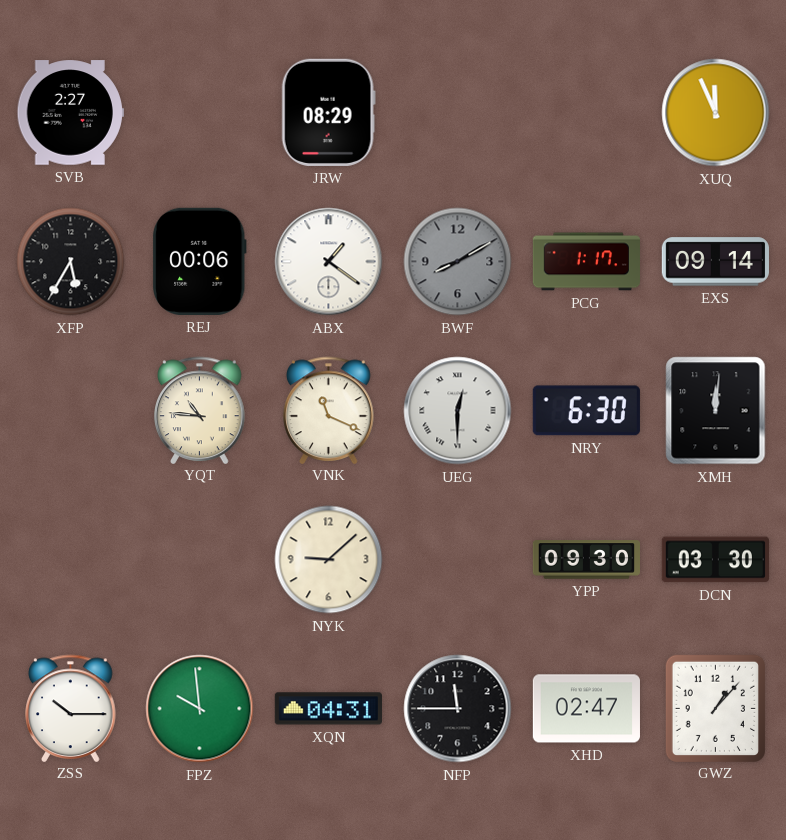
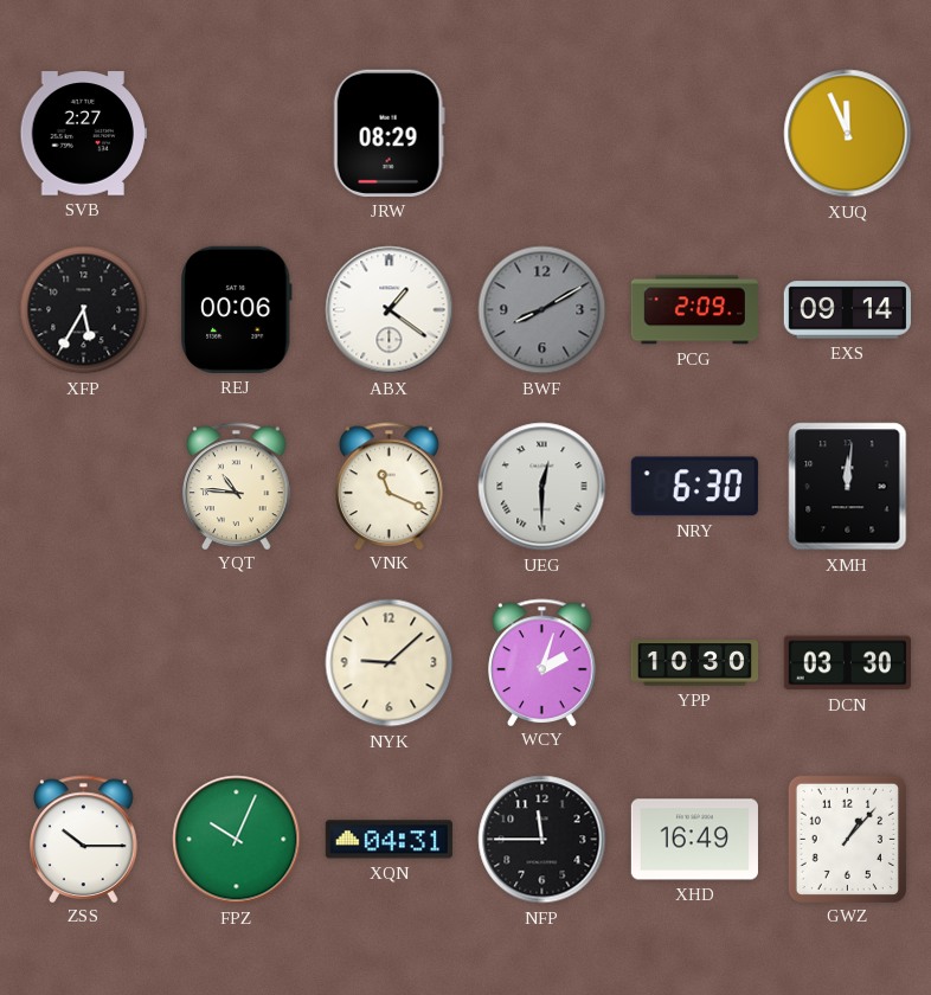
PCG: 1:17 -> 2:09
WCY: none -> 2:03
YPP: 09:30 -> 10:30
FPZ: 9:59 -> 10:04
XHD: 02:47 -> 16:49
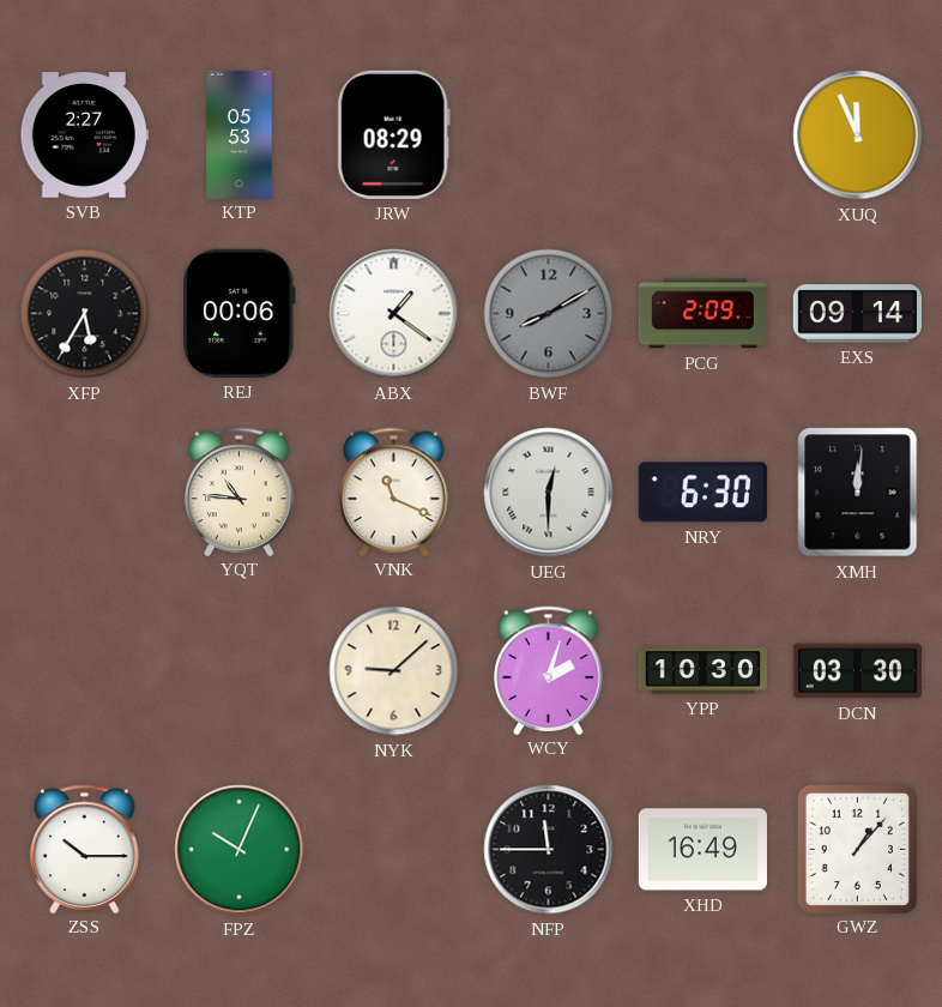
KTP: none -> 05:53
XQN: 04:31 -> none
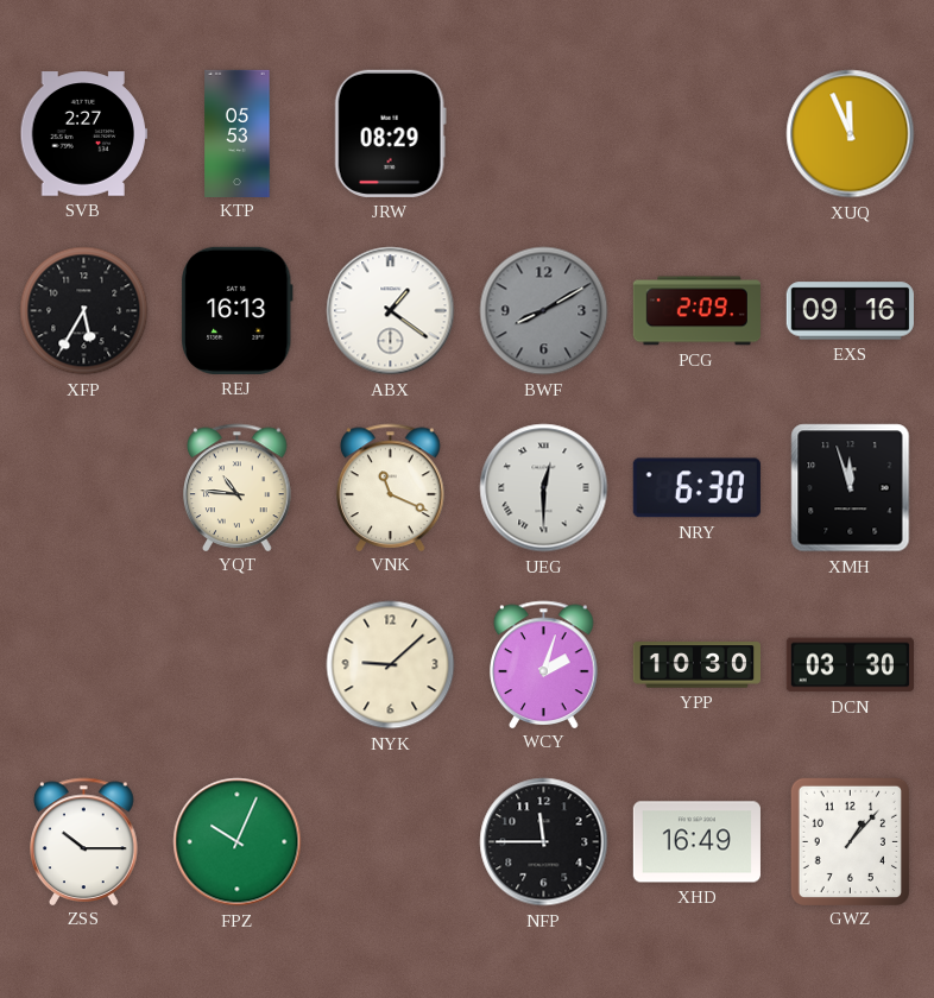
REJ: 00:06 -> 16:13
EXS: 09:14 -> 09:16
XMH: 12:01 -> 11:57
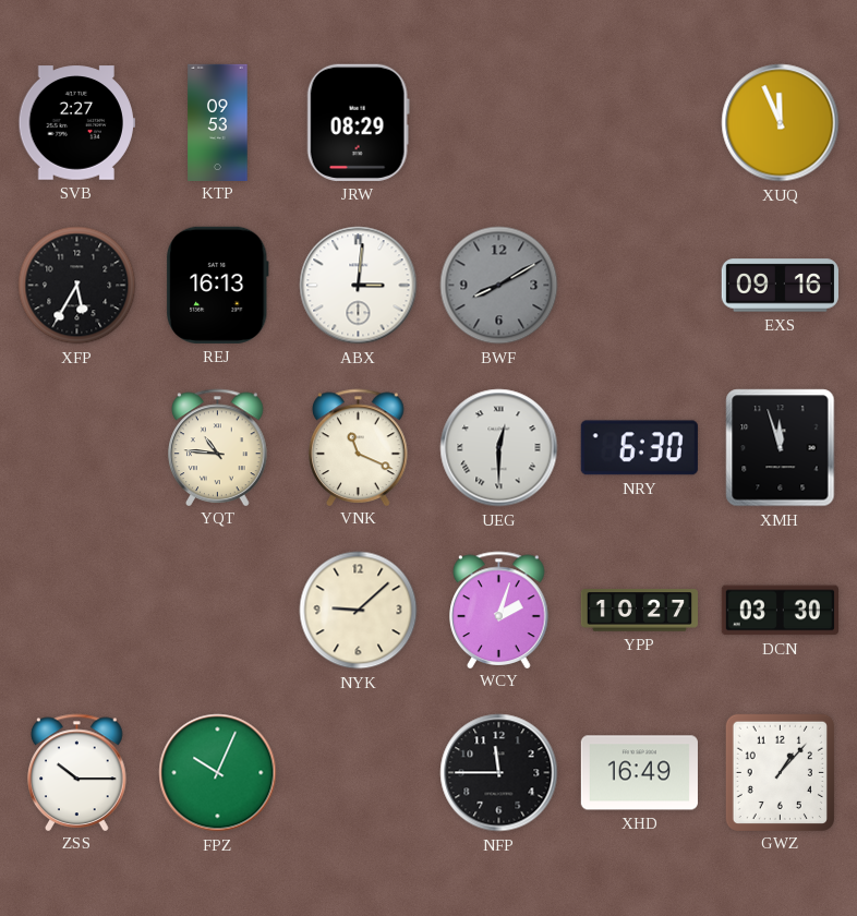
KTP: 05:53 -> 09:53
ABX: 1:21 -> 3:01
PCG: 2:09 -> none
YPP: 10:30 -> 10:27
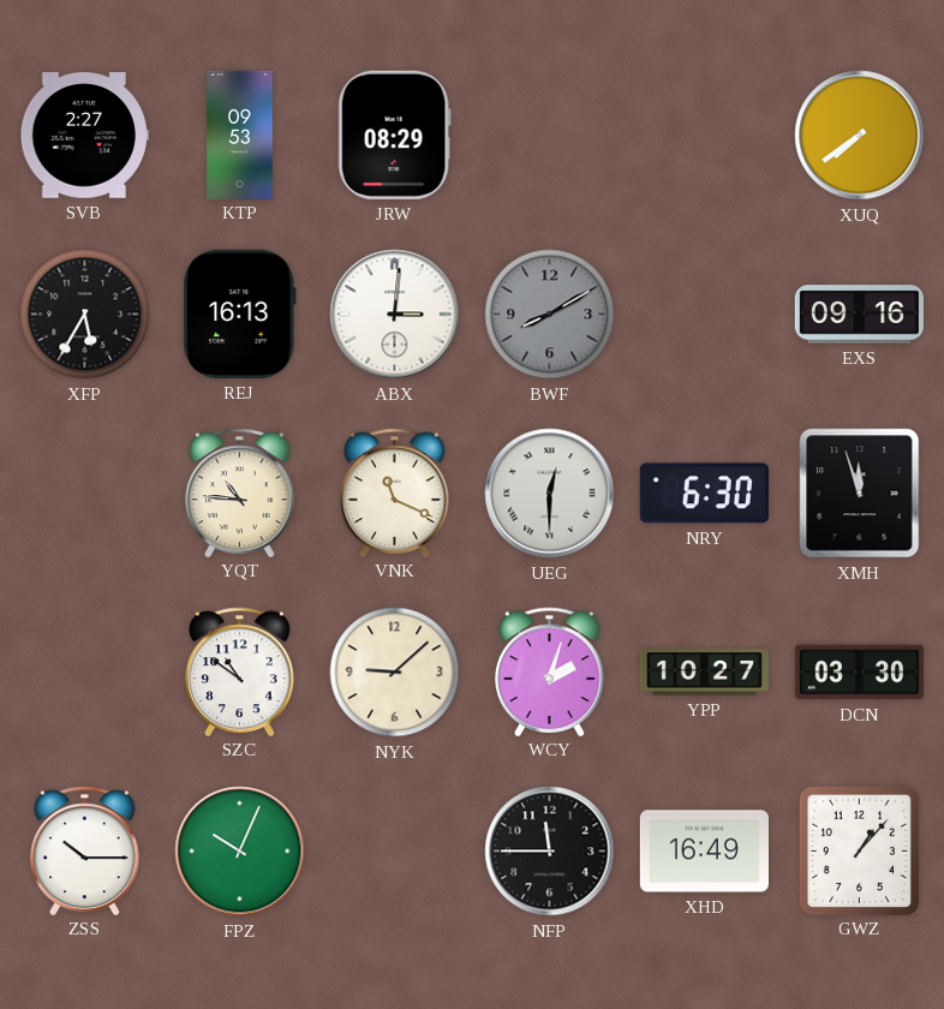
XUQ: 11:56 -> 7:39
SZC: none -> 10:51
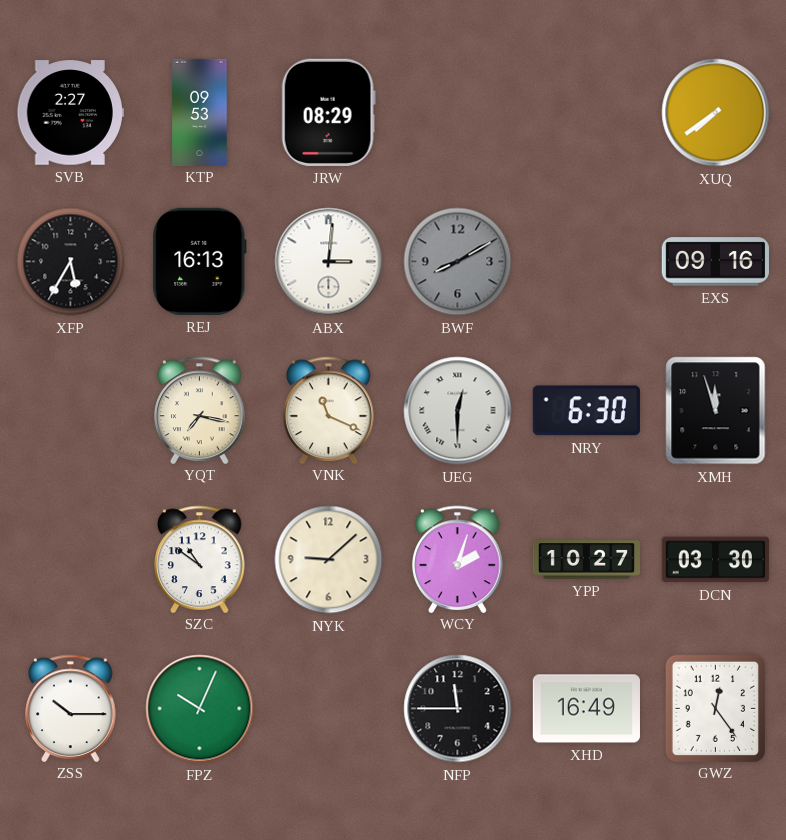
YQT: 10:46 -> 7:17
GWZ: 1:07 -> 12:24
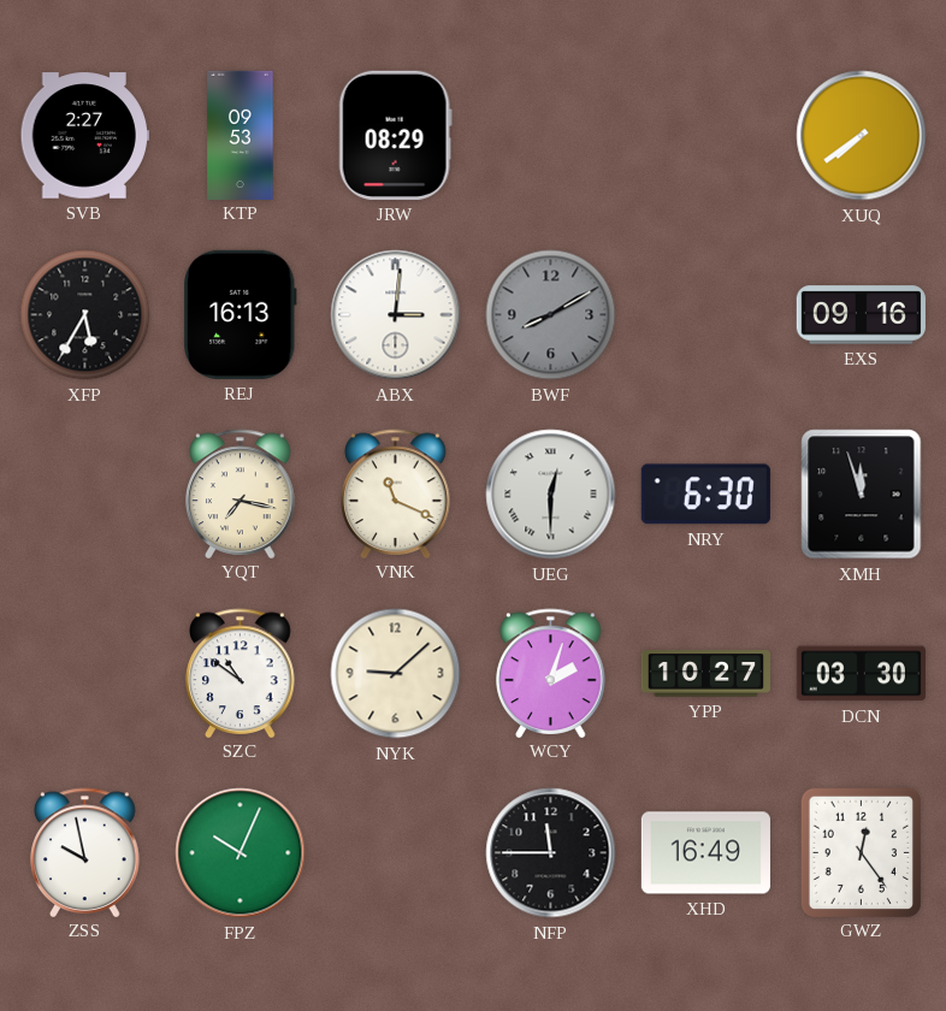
ZSS: 10:15 -> 9:58
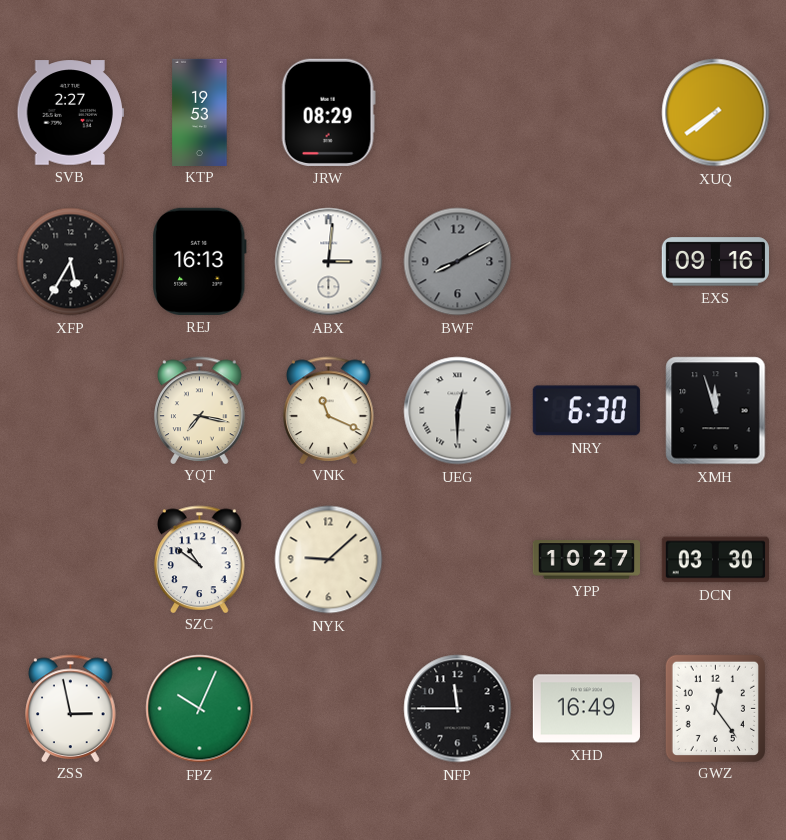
KTP: 09:53 -> 19:53
WCY: 2:03 -> none
ZSS: 9:58 -> 2:58
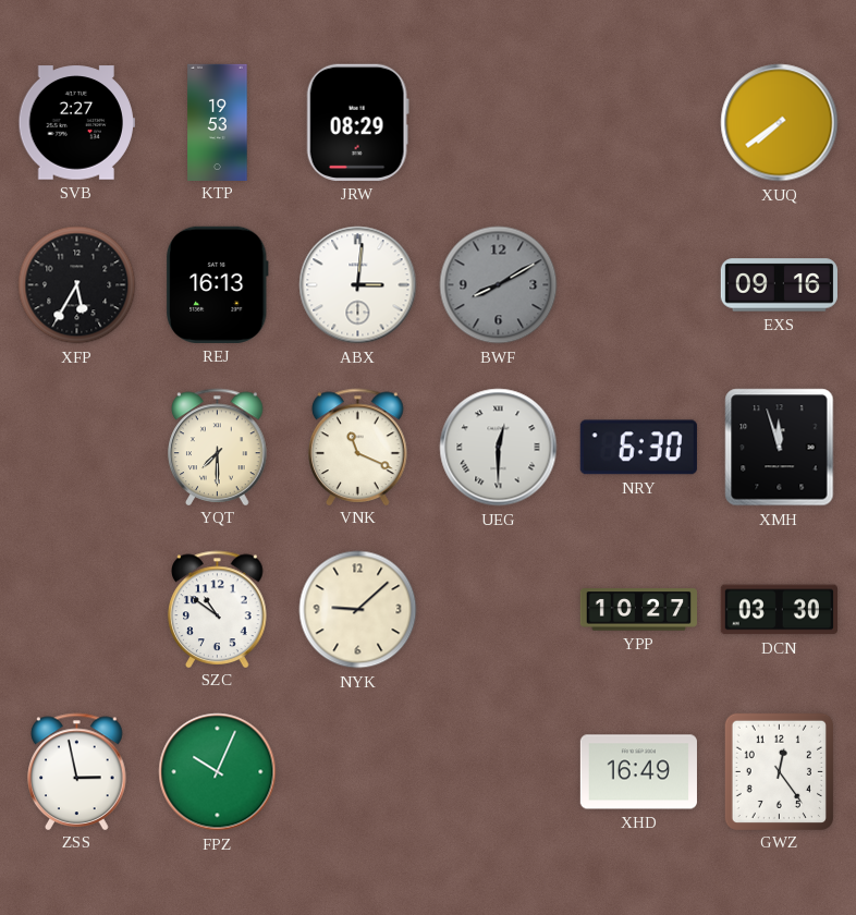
YQT: 7:17 -> 7:30
NFP: 11:45 -> none
